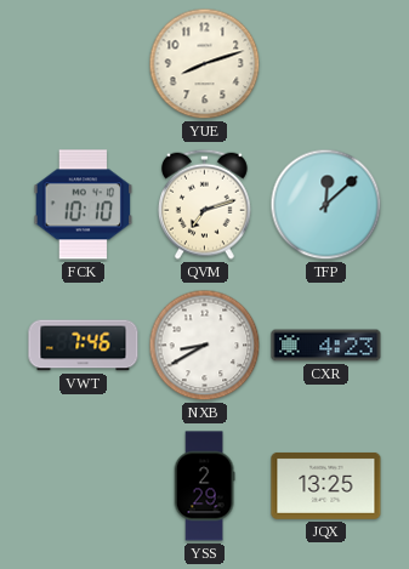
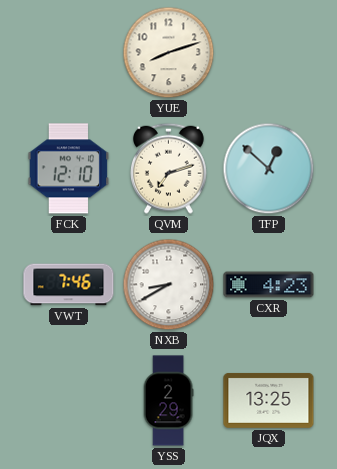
FCK: 10:10 -> 12:10
TFP: 12:08 -> 12:52
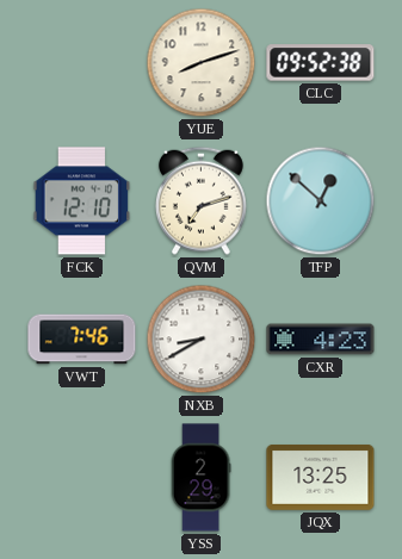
CLC: none -> 09:52
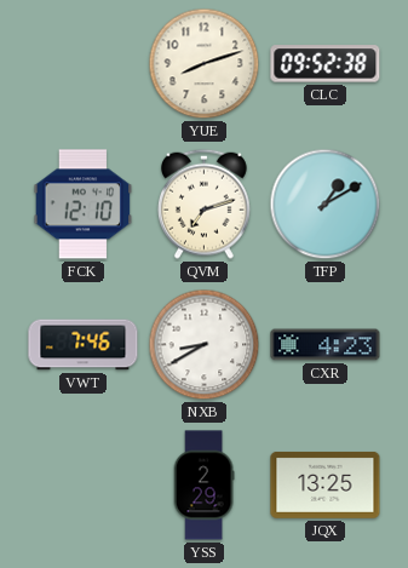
TFP: 12:52 -> 1:10
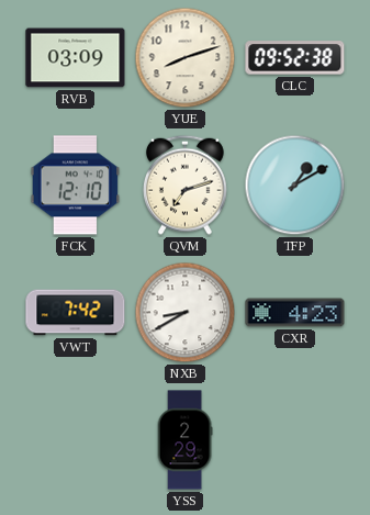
RVB: none -> 03:09
VWT: 7:46 -> 7:42
JQX: 13:25 -> none
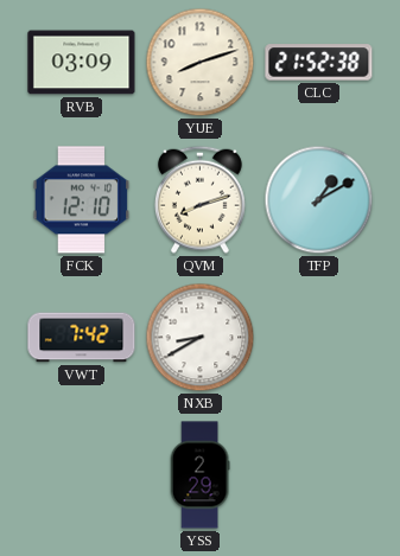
CLC: 09:52 -> 21:52
QVM: 7:12 -> 8:12
CXR: 4:23 -> none
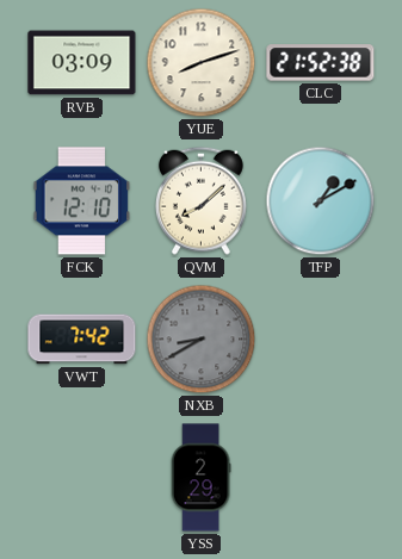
QVM: 8:12 -> 8:08
NXB dial: white -> grey
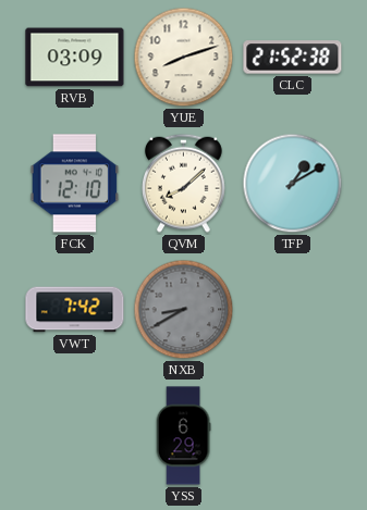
YSS: 2:29 -> 6:29
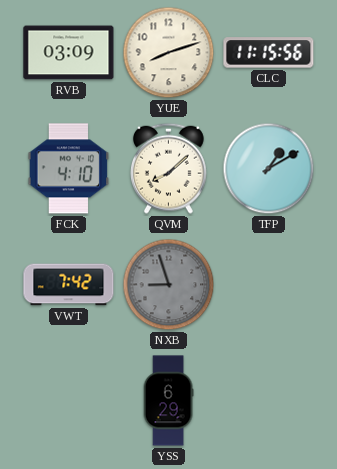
CLC: 21:52 -> 11:15
FCK: 12:10 -> 4:10
NXB: 8:40 -> 8:57
